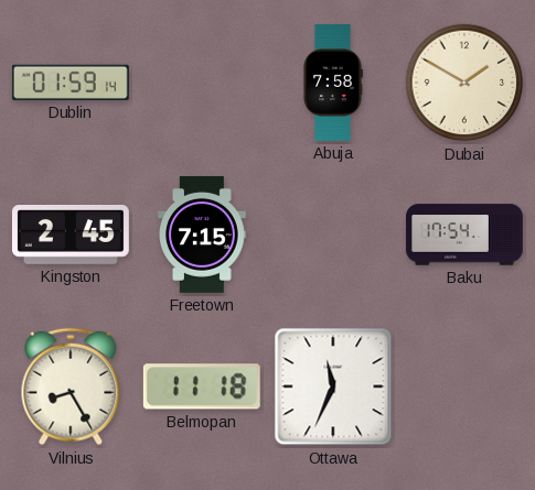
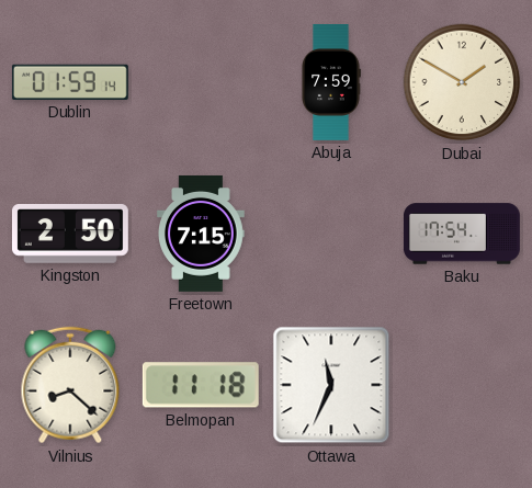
Abuja: 7:58 -> 7:59
Kingston: 2:45 -> 2:50
Vilnius: 8:25 -> 8:22
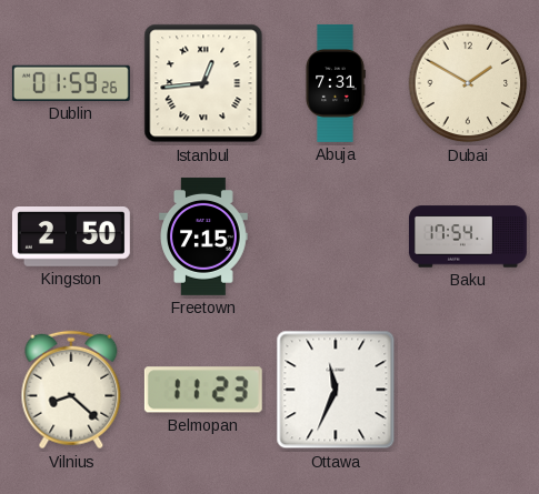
Dublin: 01:59:14 -> 01:59:26
Istanbul: none -> 12:44
Abuja: 7:59 -> 7:31
Belmopan: 11:18 -> 11:23
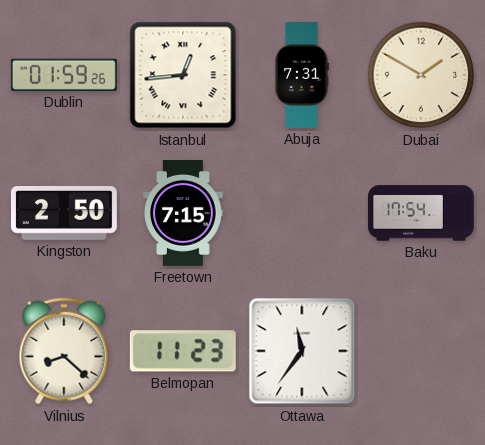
Ottawa: 11:34 -> 11:36
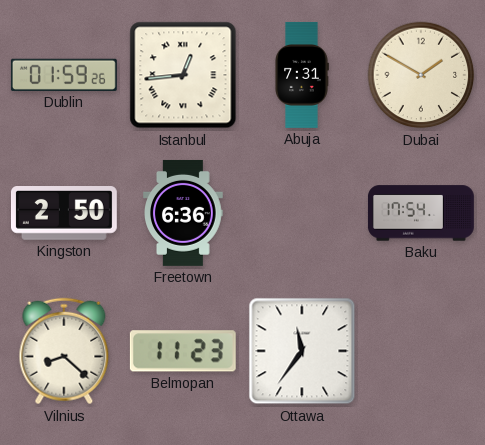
Freetown: 7:15 -> 6:36
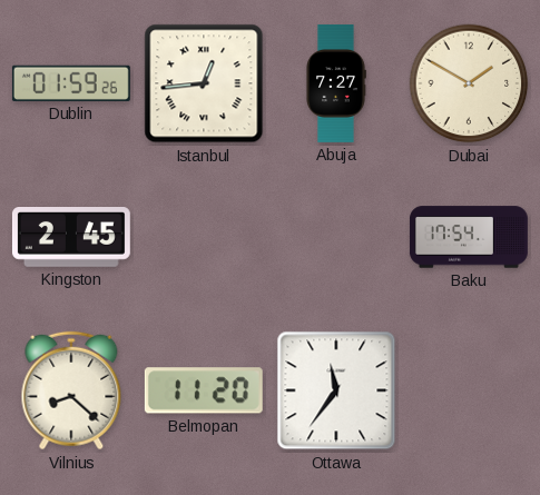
Abuja: 7:31 -> 7:27
Kingston: 2:50 -> 2:45
Freetown: 6:36 -> none
Belmopan: 11:23 -> 11:20
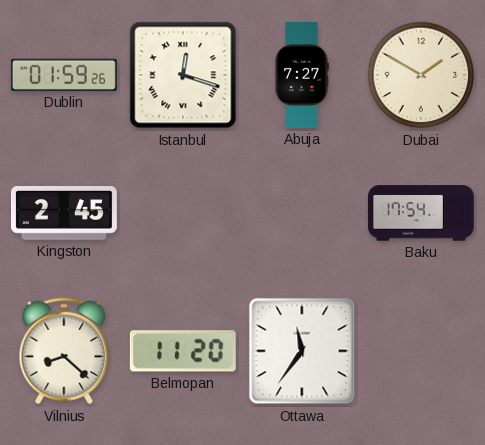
Istanbul: 12:44 -> 12:18
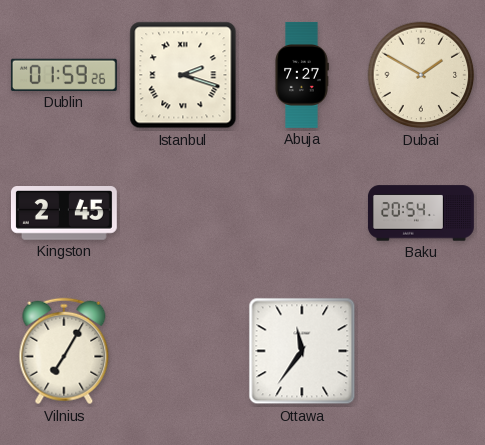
Istanbul: 12:18 -> 2:18
Baku: 17:54 -> 20:54
Vilnius: 8:22 -> 7:05
Belmopan: 11:20 -> none
